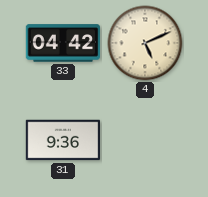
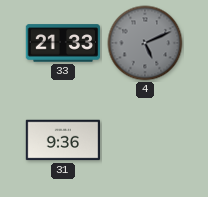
33: 04:42 -> 21:33
4 dial: cream -> grey
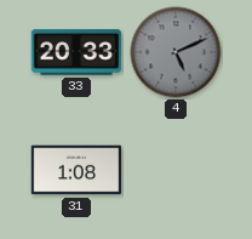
33: 21:33 -> 20:33
31: 9:36 -> 1:08
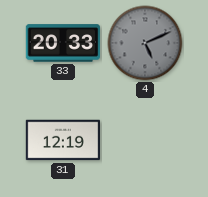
31: 1:08 -> 12:19
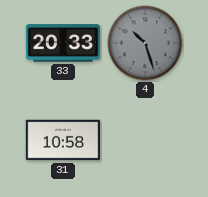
4: 5:11 -> 10:27
31: 12:19 -> 10:58
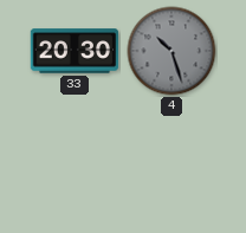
33: 20:33 -> 20:30
31: 10:58 -> none
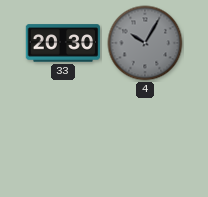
4: 10:27 -> 10:05
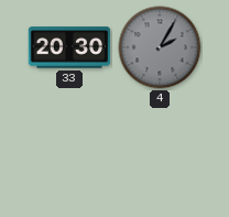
4: 10:05 -> 2:05
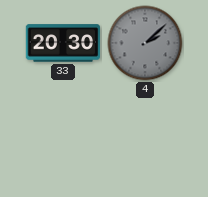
4: 2:05 -> 2:08
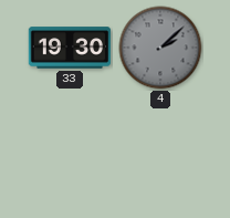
33: 20:30 -> 19:30
